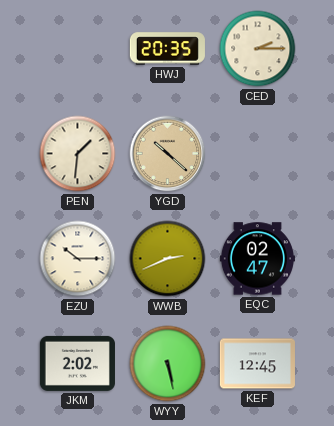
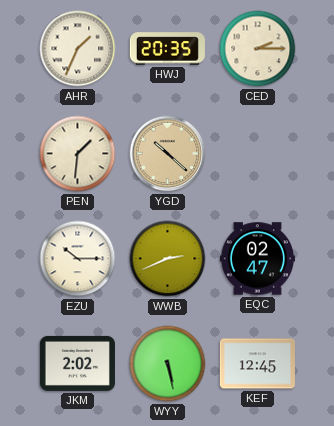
AHR: none -> 1:34
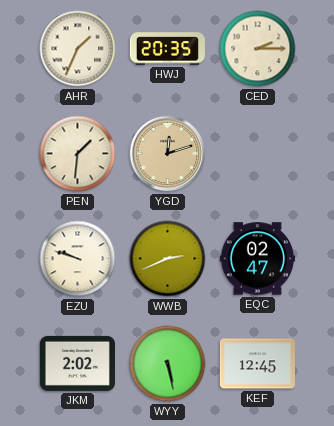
YGD: 10:22 -> 12:12
EZU: 10:15 -> 9:48
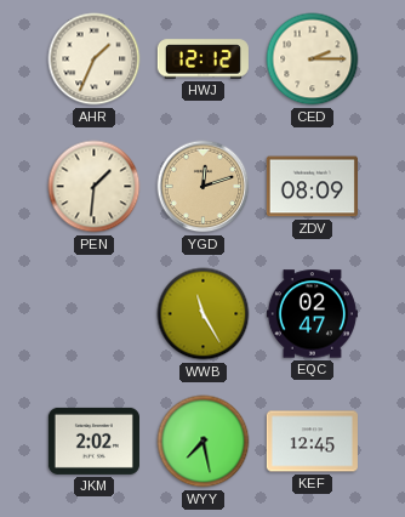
HWJ: 20:35 -> 12:12
ZDV: none -> 08:09
EZU: 9:48 -> none
WWB: 2:41 -> 11:25
WYY: 5:28 -> 7:28
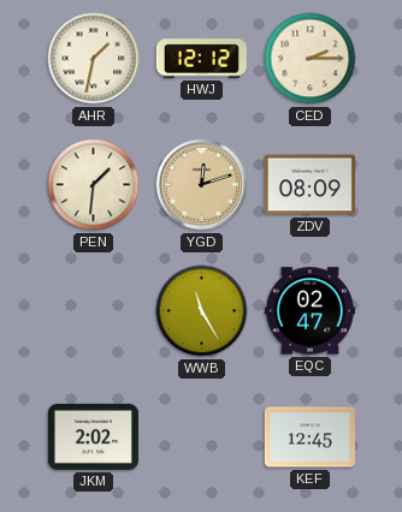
AHR: 1:34 -> 1:32
WYY: 7:28 -> none
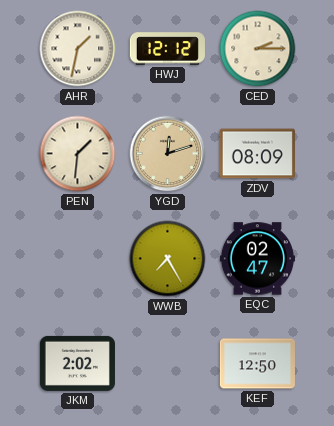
WWB: 11:25 -> 7:25
KEF: 12:45 -> 12:50
